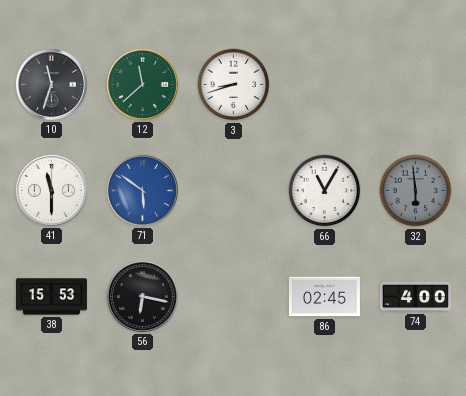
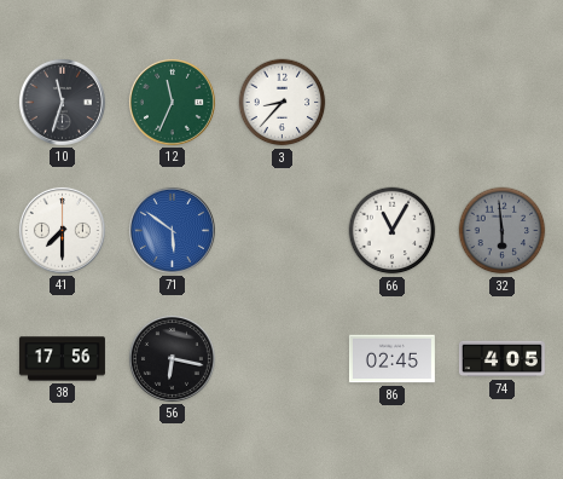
12: 11:38 -> 11:34
3: 8:42 -> 8:37
41: 11:30 -> 7:30
38: 15:53 -> 17:56
74: 4:00 -> 4:05
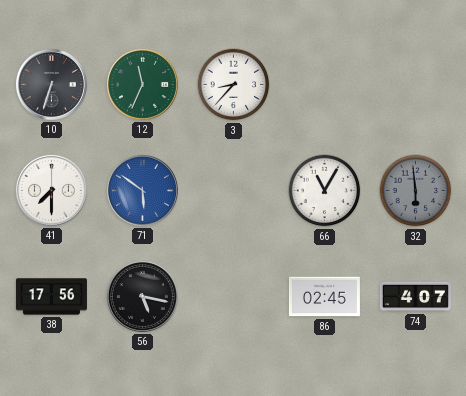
10: 11:33 -> 6:33
56: 6:17 -> 5:17
74: 4:05 -> 4:07
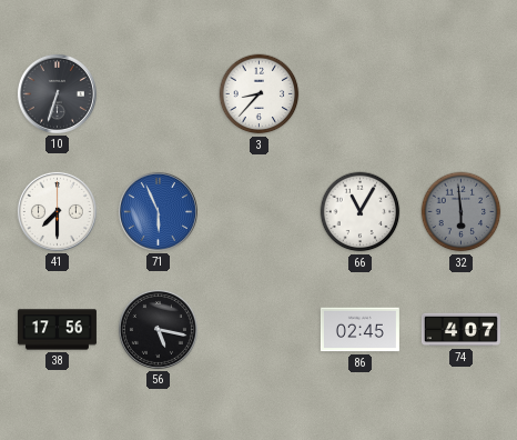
12: 11:34 -> none
71: 5:51 -> 5:56
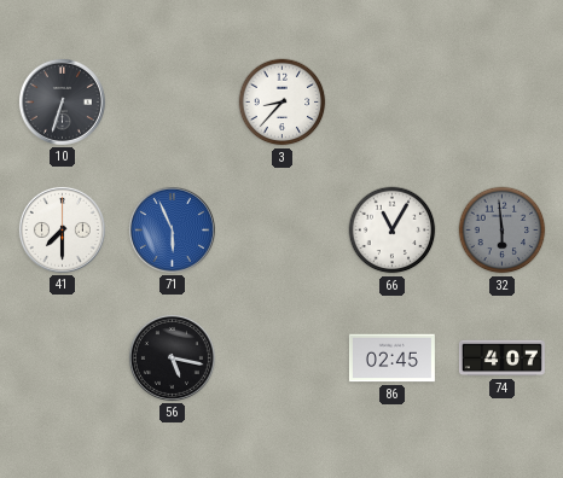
38: 17:56 -> none
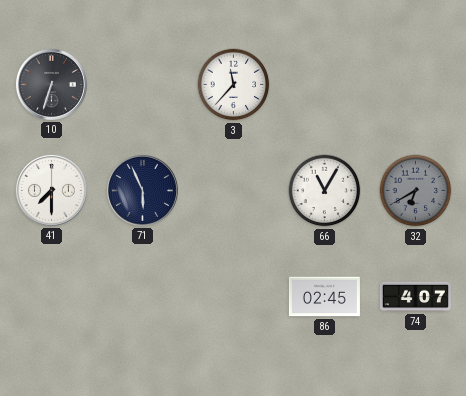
3: 8:37 -> 11:37
71 dial: blue -> navy
32: 5:59 -> 6:40
56: 5:17 -> none
